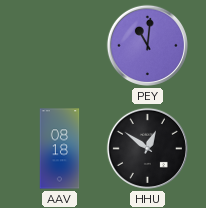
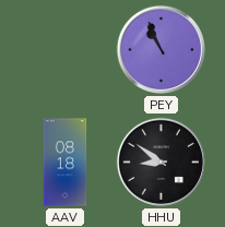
PEY: 11:01 -> 10:56
HHU: 12:51 -> 8:51
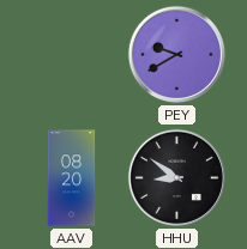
PEY: 10:56 -> 9:40
AAV: 08:18 -> 08:20
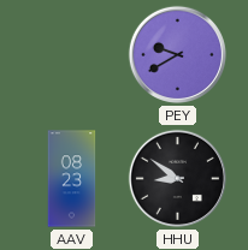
AAV: 08:20 -> 08:23
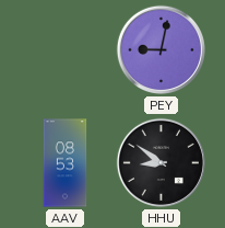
PEY: 9:40 -> 9:02
AAV: 08:23 -> 08:53
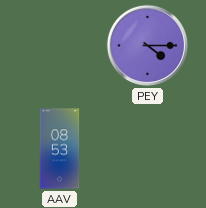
PEY: 9:02 -> 4:15
HHU: 8:51 -> none
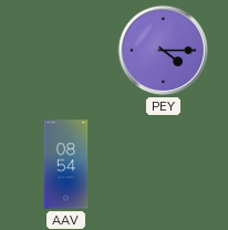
AAV: 08:53 -> 08:54
